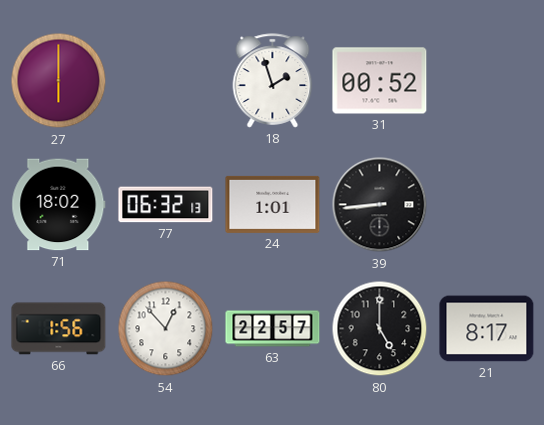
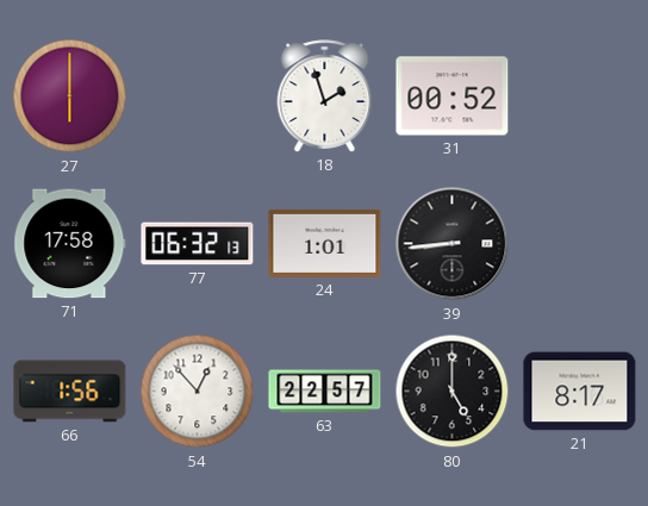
71: 18:02 -> 17:58
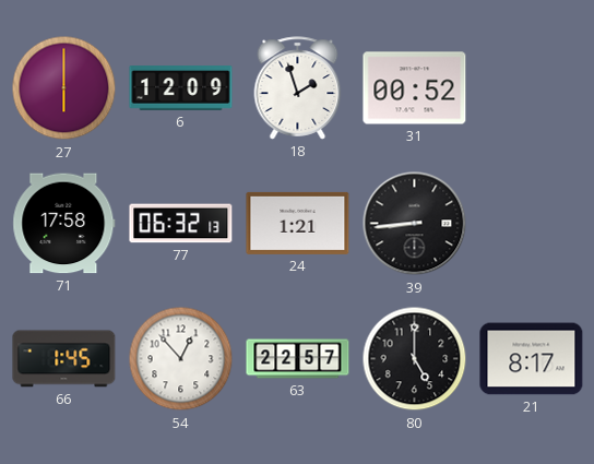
6: none -> 12:09
24: 1:01 -> 1:21
66: 1:56 -> 1:45
